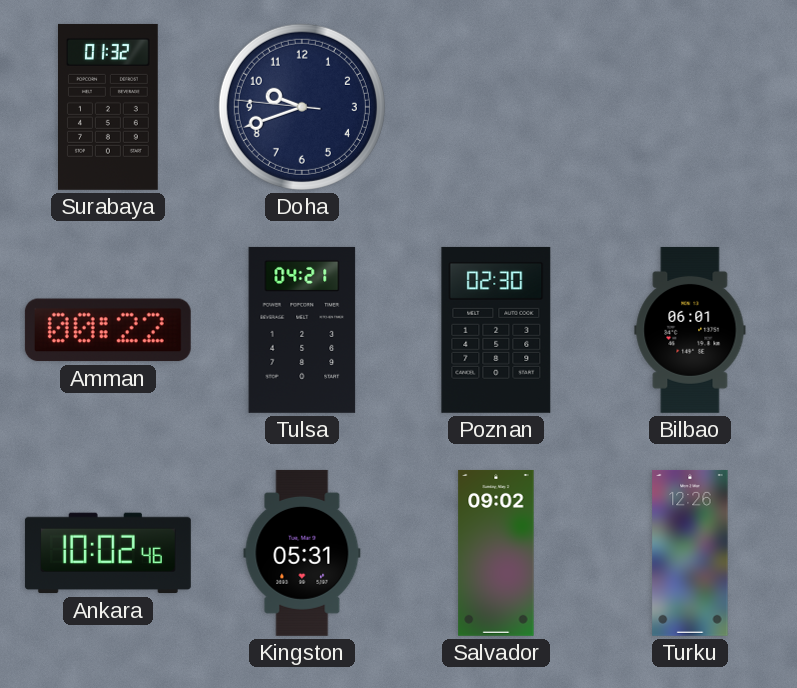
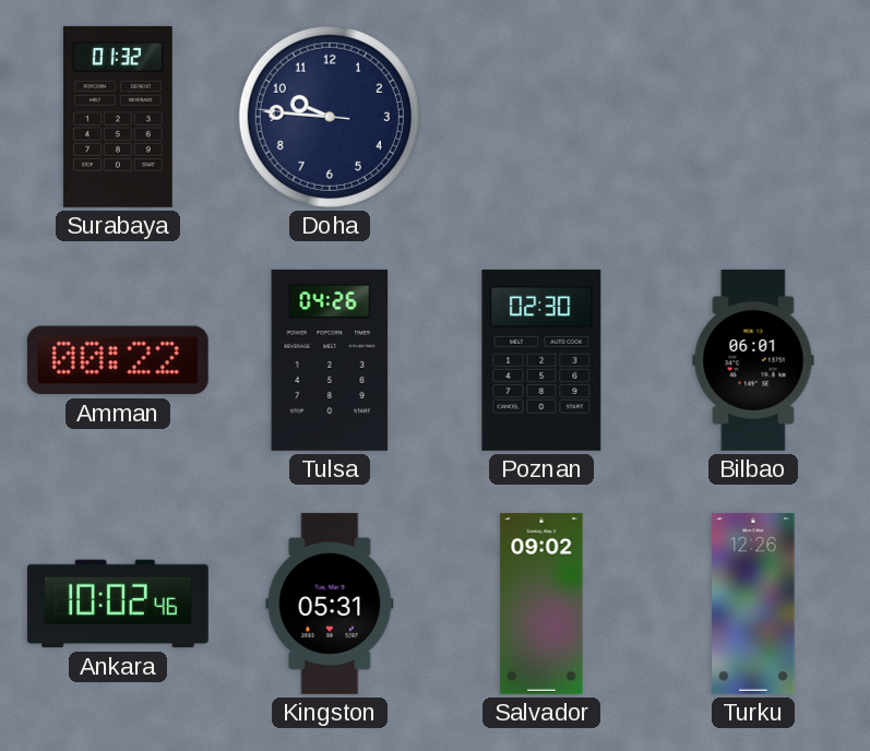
Doha: 9:41 -> 9:45
Tulsa: 04:21 -> 04:26
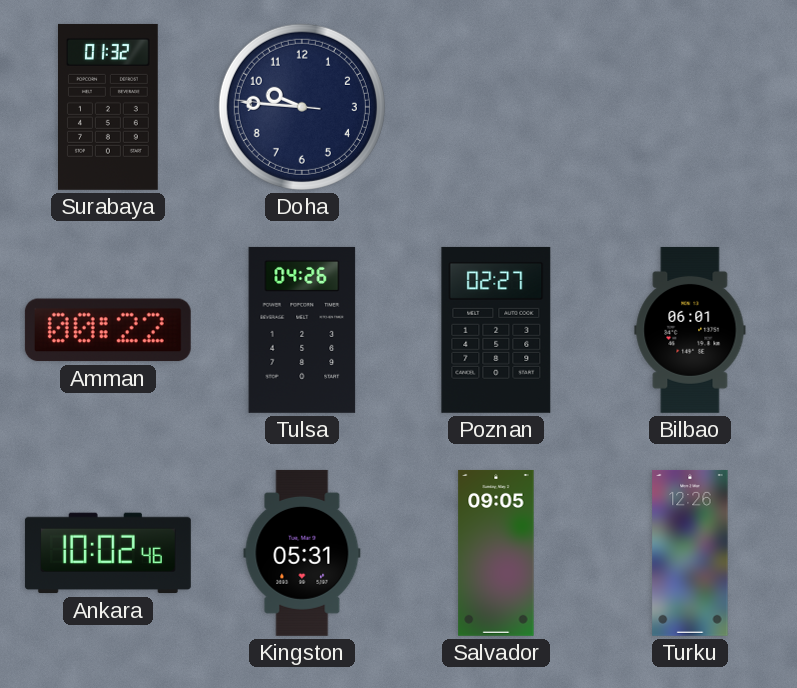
Poznan: 02:30 -> 02:27
Salvador: 09:02 -> 09:05
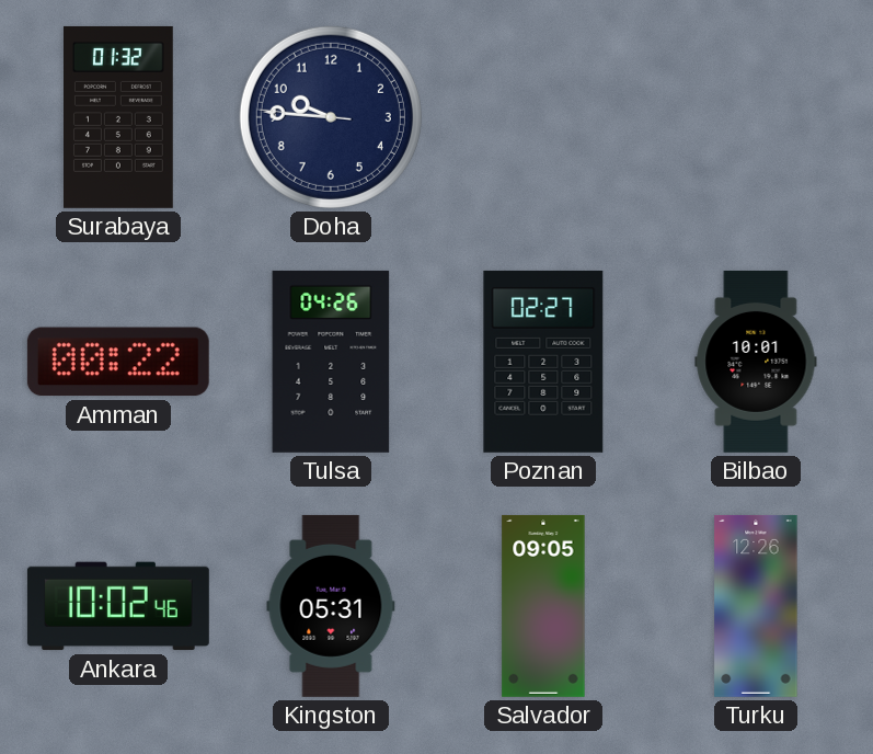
Bilbao: 06:01 -> 10:01
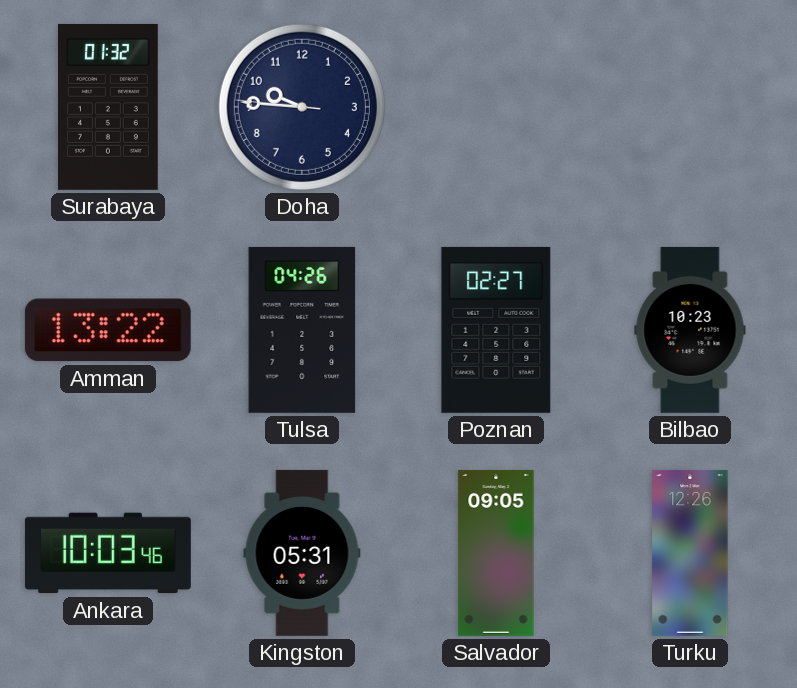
Amman: 00:22 -> 13:22
Bilbao: 10:01 -> 10:23
Ankara: 10:02 -> 10:03
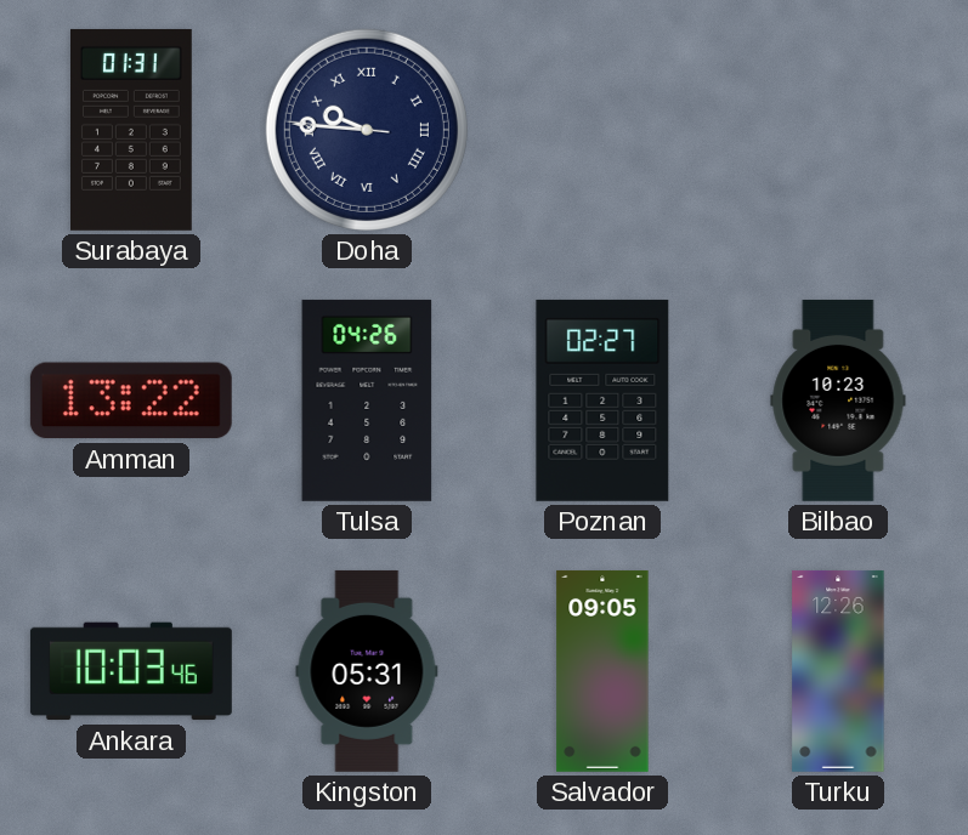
Surabaya: 01:32 -> 01:31
Doha numerals: Arabic -> Roman
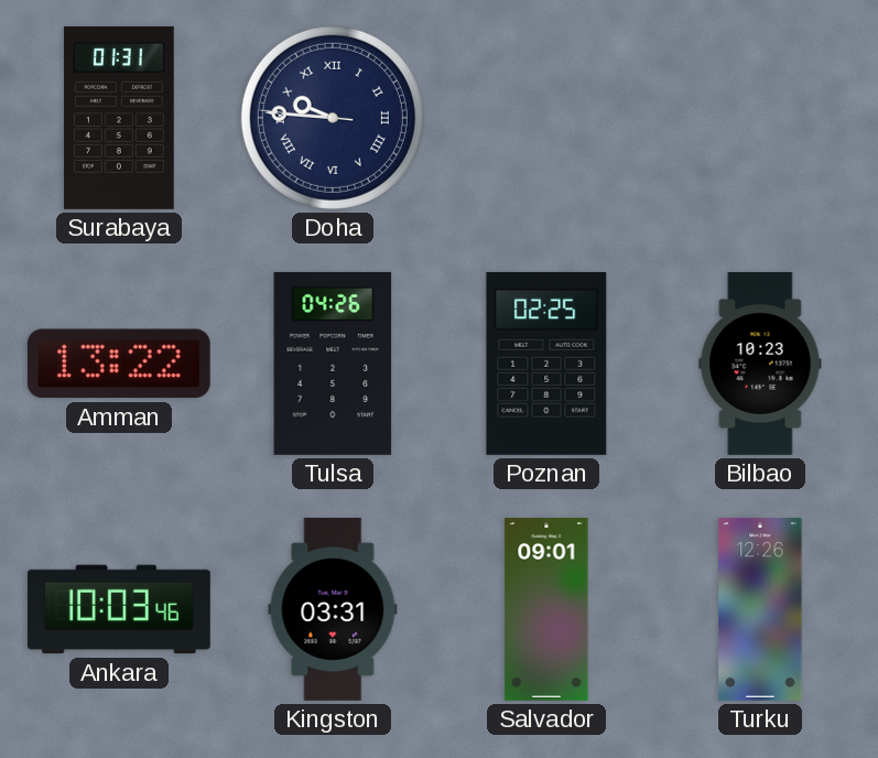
Poznan: 02:27 -> 02:25
Kingston: 05:31 -> 03:31
Salvador: 09:05 -> 09:01
